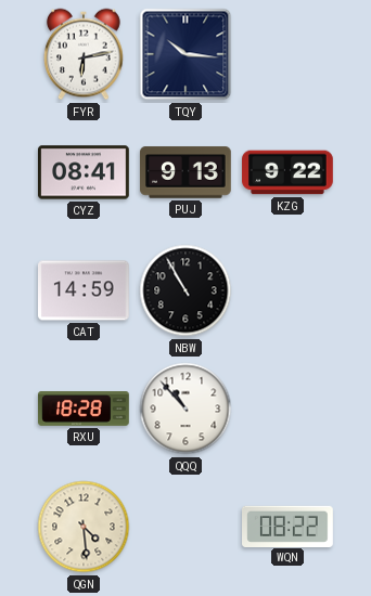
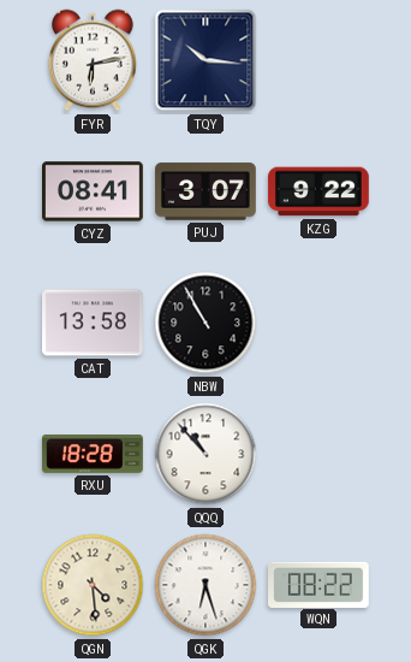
PUJ: 9:13 -> 3:07
CAT: 14:59 -> 13:58
QGK: none -> 6:27
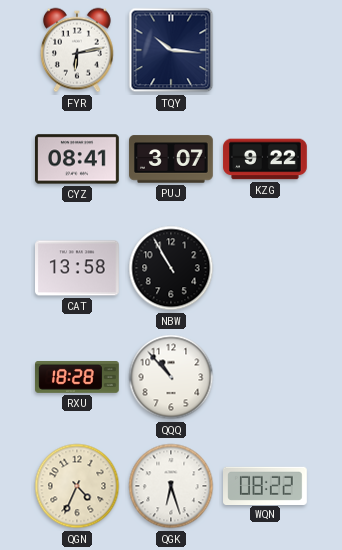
QGN: 4:29 -> 4:34
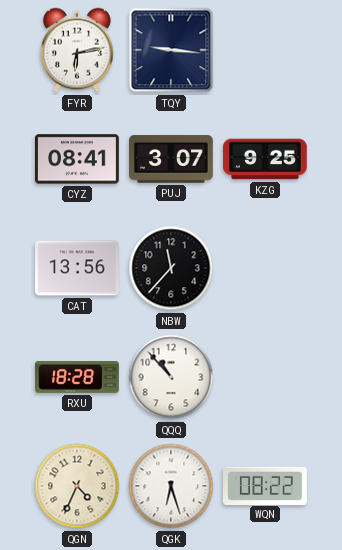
TQY: 10:16 -> 9:16
KZG: 9:22 -> 9:25
CAT: 13:58 -> 13:56
NBW: 10:55 -> 11:37
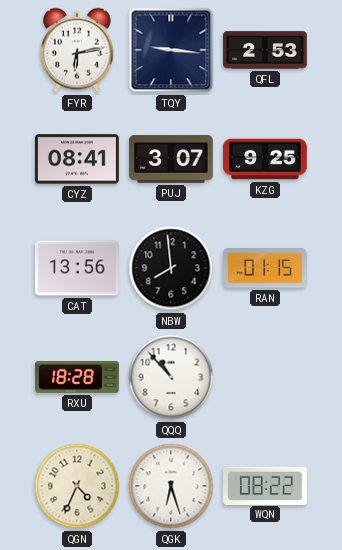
QFL: none -> 2:53
NBW: 11:37 -> 7:59
RAN: none -> 01:15
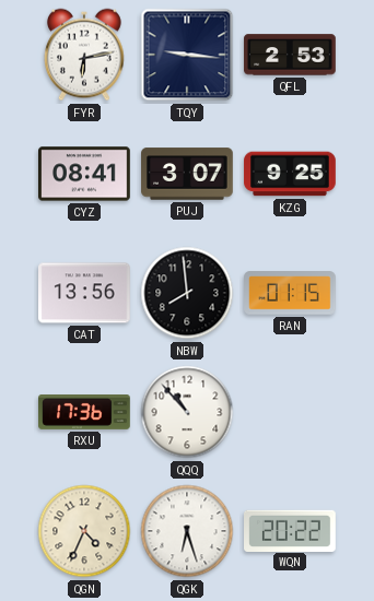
RXU: 18:28 -> 17:36
WQN: 08:22 -> 20:22
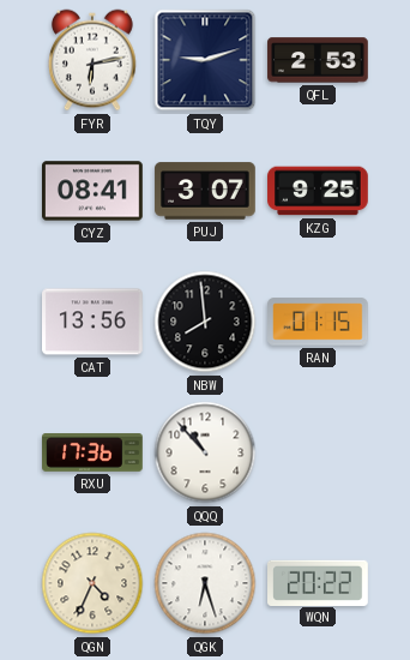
TQY: 9:16 -> 9:12
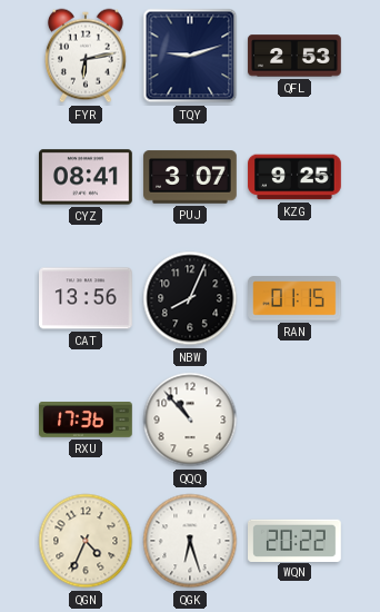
NBW: 7:59 -> 8:04
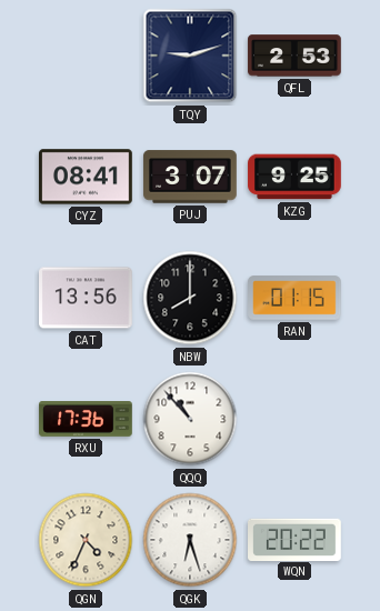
FYR: 6:13 -> none
NBW: 8:04 -> 8:00
